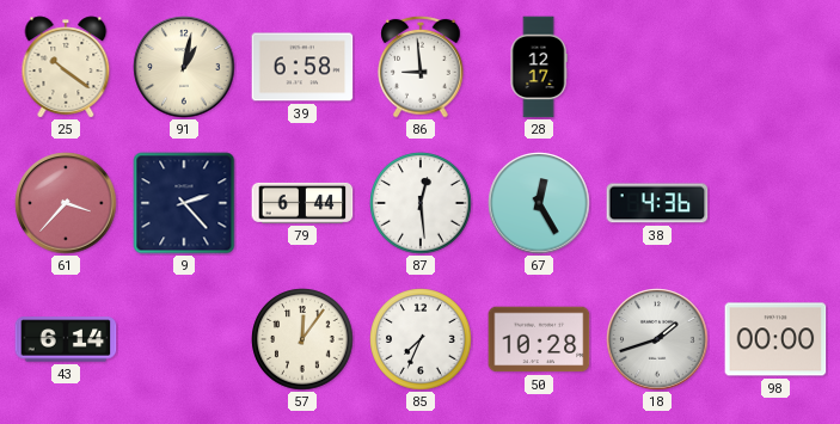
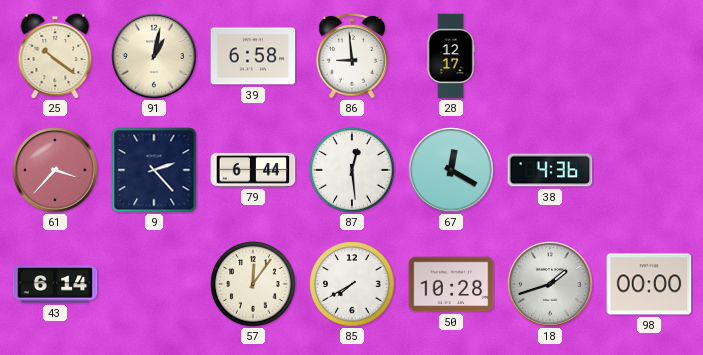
67: 12:25 -> 12:20
85: 7:34 -> 7:40
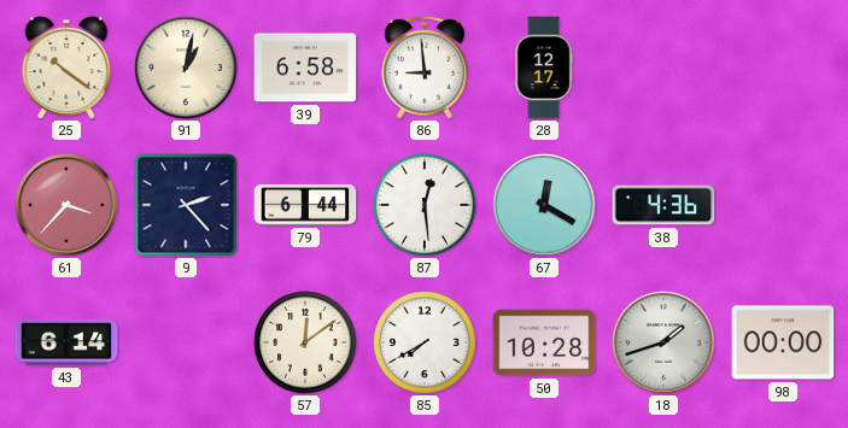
57: 12:06 -> 12:09
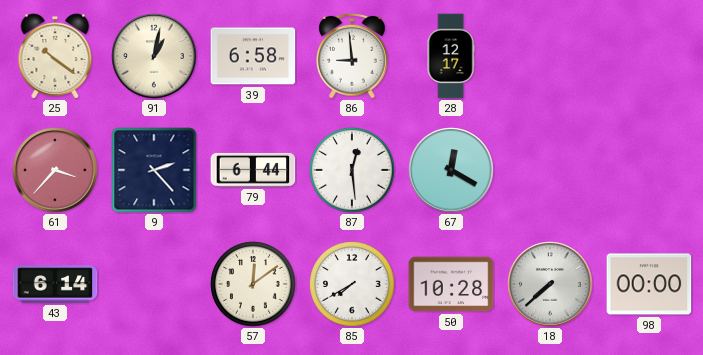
38: 4:36 -> none
18: 1:42 -> 7:38
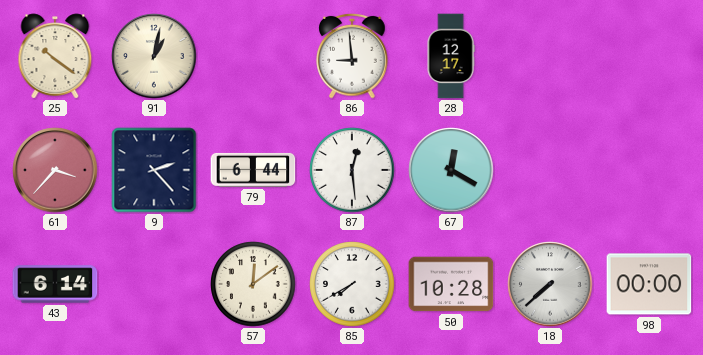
39: 6:58 -> none
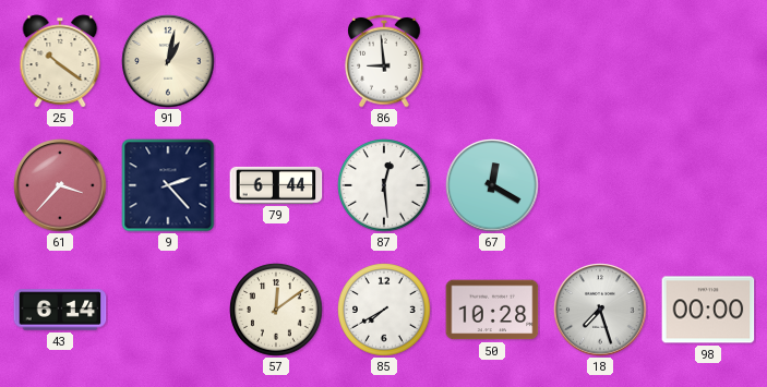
28: 12:17 -> none
18: 7:38 -> 7:27
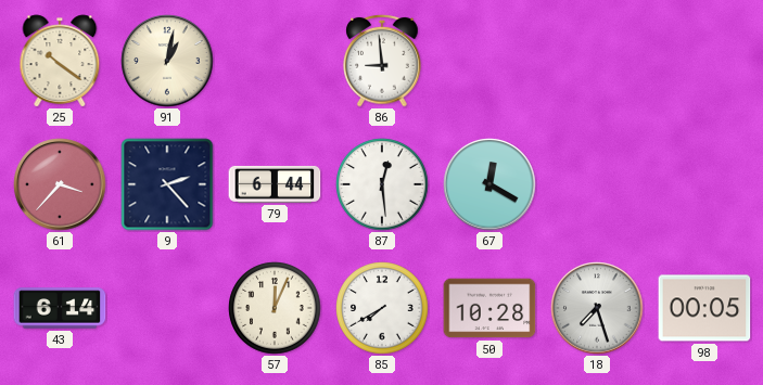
57: 12:09 -> 12:04
98: 00:00 -> 00:05
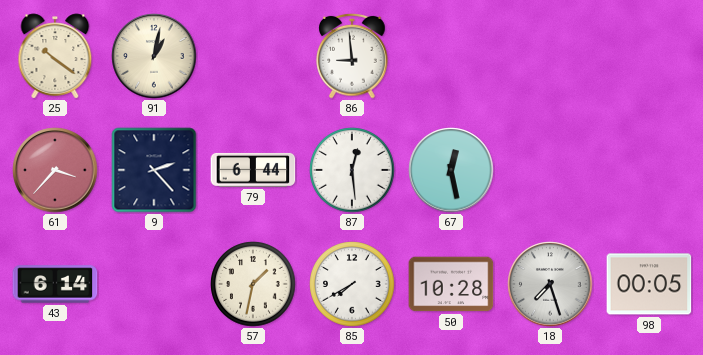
67: 12:20 -> 12:28
57: 12:04 -> 1:32
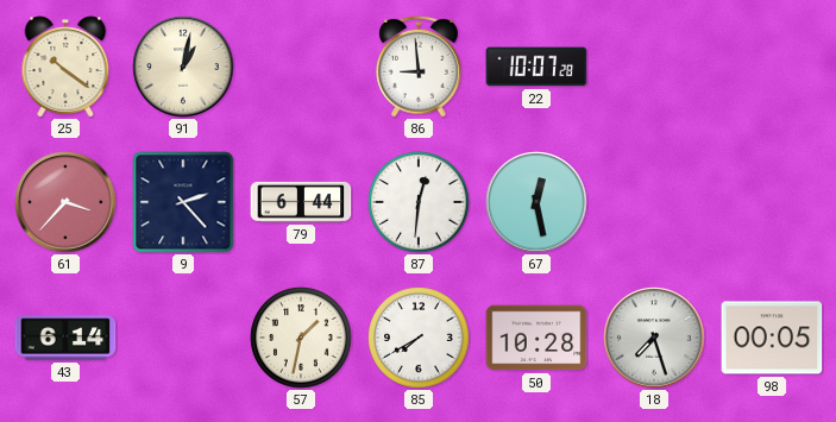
22: none -> 10:07
87: 12:29 -> 12:31
